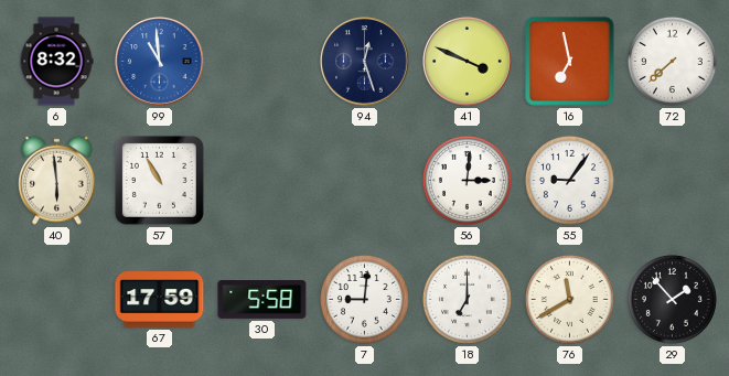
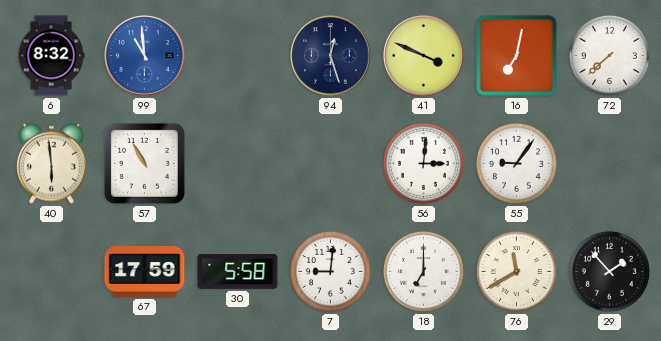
16: 6:58 -> 7:02
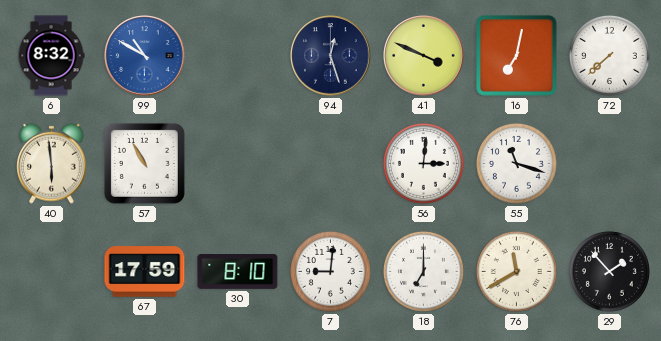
99: 10:59 -> 10:50
55: 9:06 -> 11:18
30: 5:58 -> 8:10
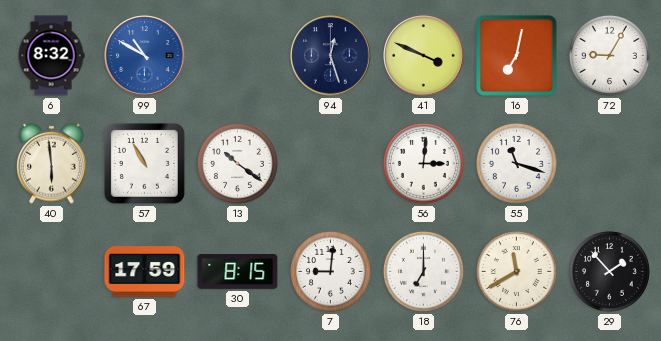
72: 7:38 -> 9:05
13: none -> 10:21
30: 8:10 -> 8:15
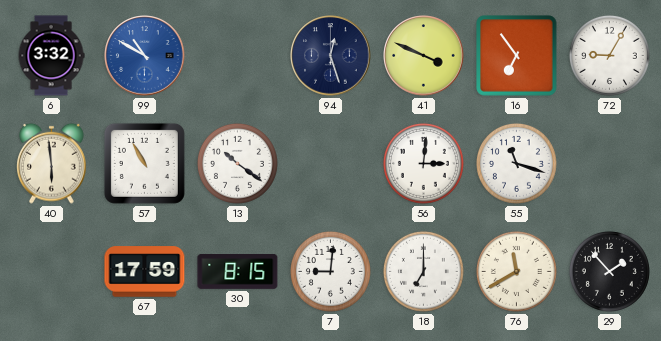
6: 8:32 -> 3:32
16: 7:02 -> 6:54
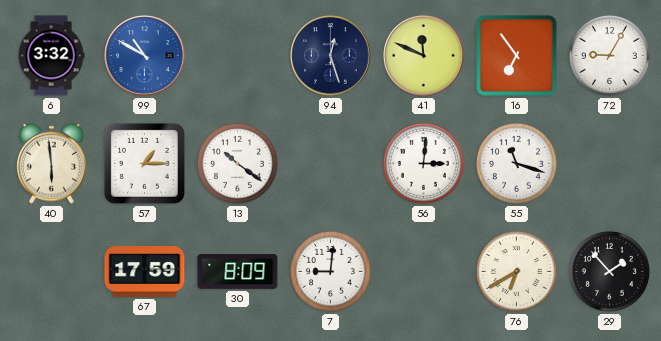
41: 3:49 -> 11:49
57: 10:55 -> 1:15
30: 8:15 -> 8:09
18: 7:00 -> none
76: 11:40 -> 6:40
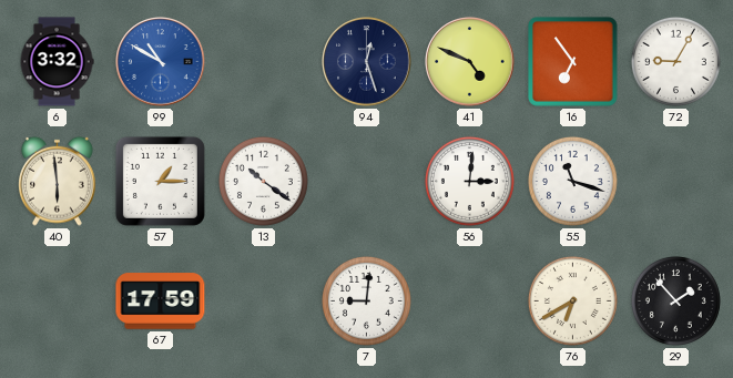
41: 11:49 -> 4:49
30: 8:09 -> none
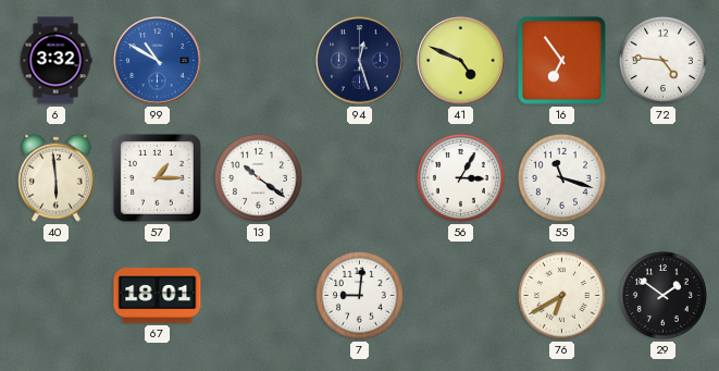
72: 9:05 -> 4:46
56: 3:01 -> 3:05
67: 17:59 -> 18:01
29: 1:53 -> 1:51
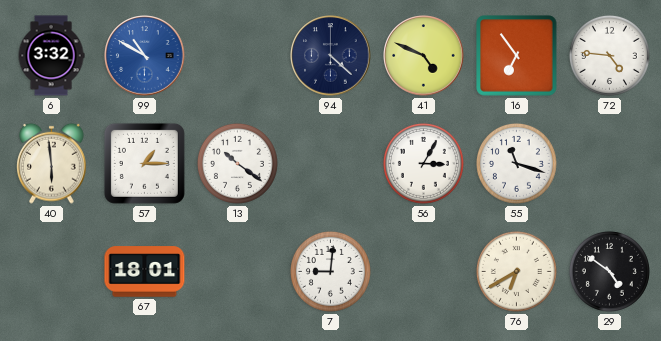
94: 12:27 -> 4:22
29: 1:51 -> 4:51
